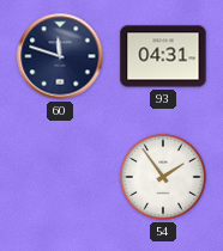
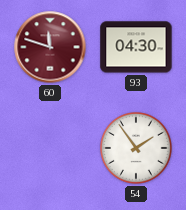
60 dial: navy -> burgundy
93: 04:31 -> 04:30
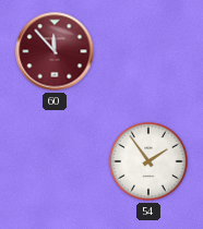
60: 11:48 -> 11:53
93: 04:30 -> none
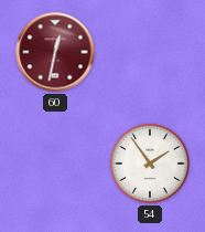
60: 11:53 -> 12:32
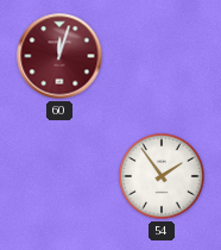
60: 12:32 -> 12:03
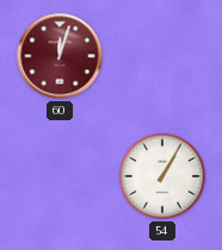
54: 1:54 -> 1:05
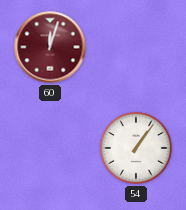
54: 1:05 -> 1:06
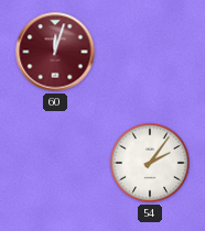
54: 1:06 -> 2:06
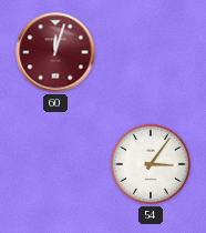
54: 2:06 -> 3:06
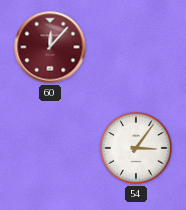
60: 12:03 -> 12:07
